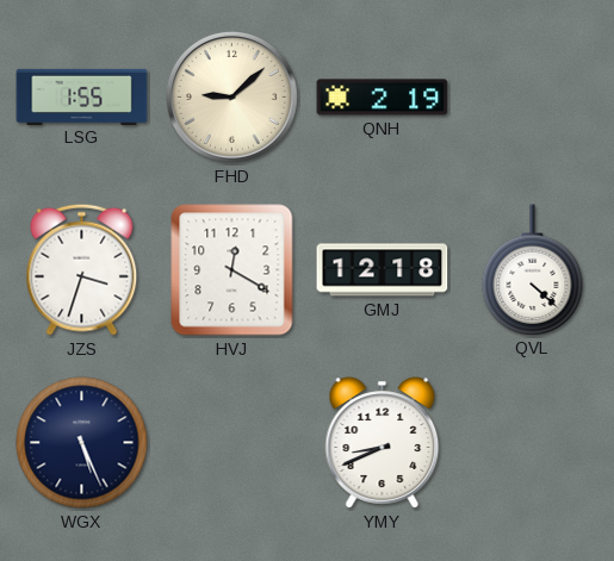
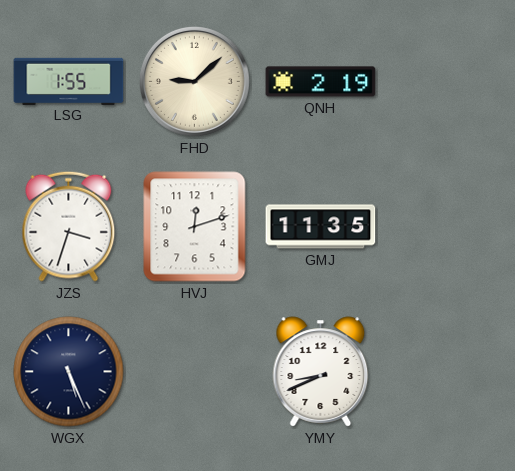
HVJ: 12:20 -> 12:12
GMJ: 12:18 -> 11:35
QVL: 4:22 -> none
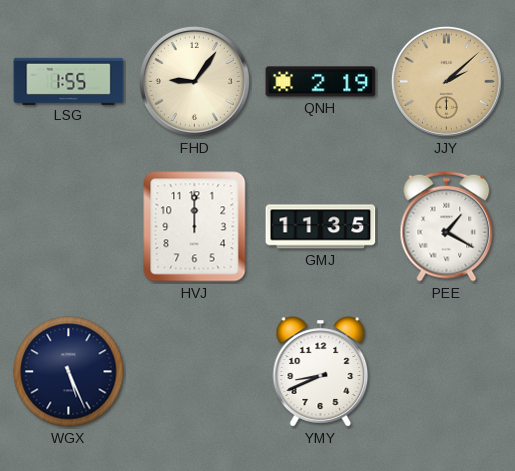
FHD: 9:08 -> 9:06
JJY: none -> 2:08
JZS: 3:33 -> none
HVJ: 12:12 -> 12:00
PEE: none -> 1:20
